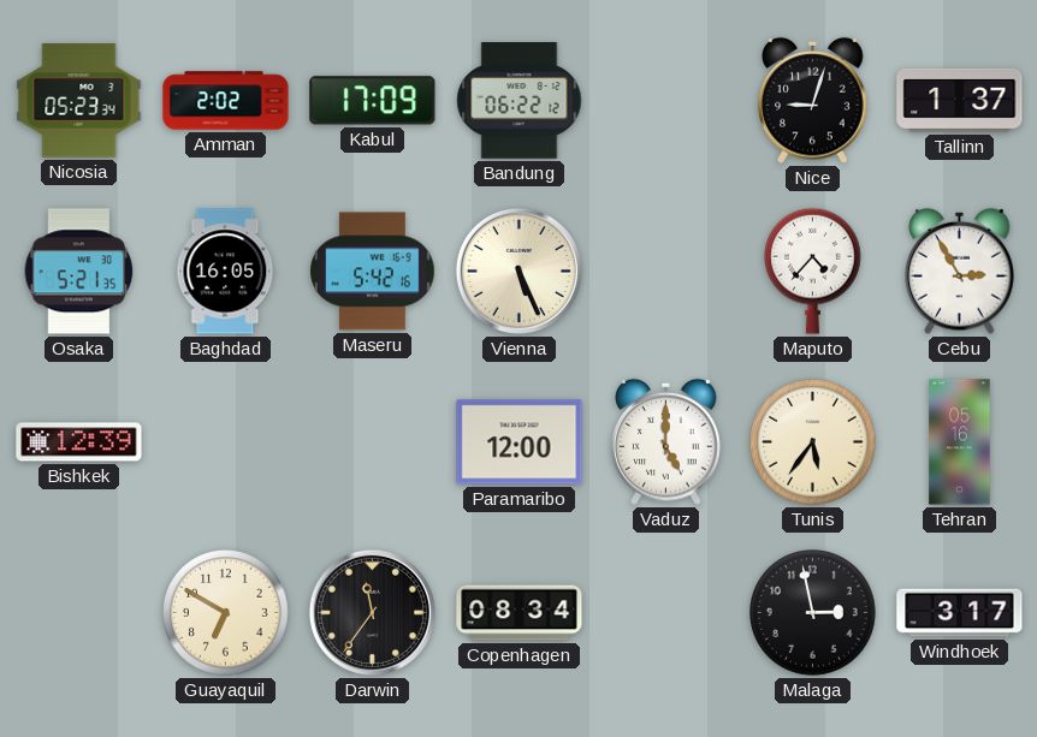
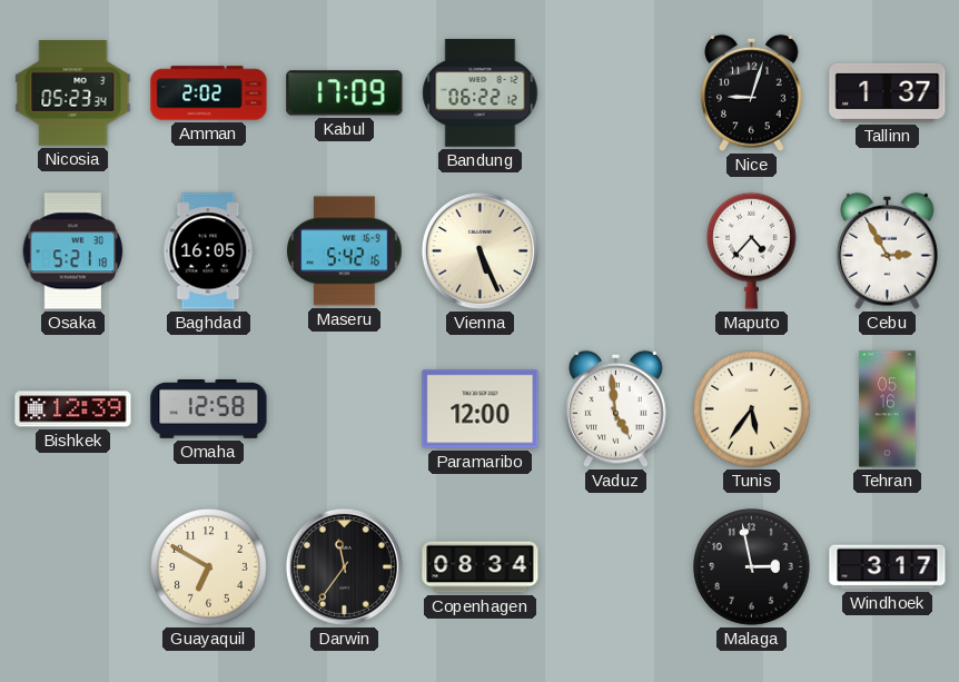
Osaka: 5:21:35 -> 5:21:18
Omaha: none -> 12:58
Vaduz: 5:00 -> 4:59
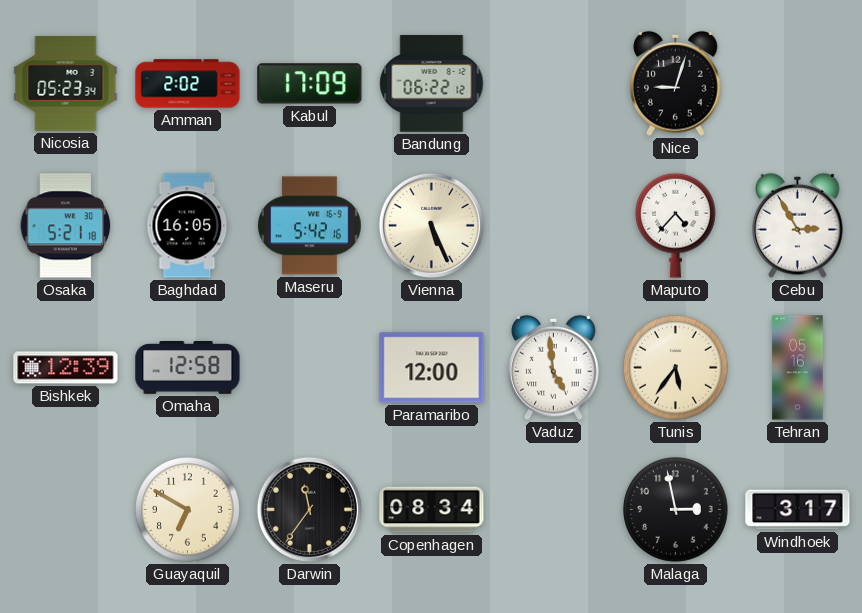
Tallinn: 1:37 -> none
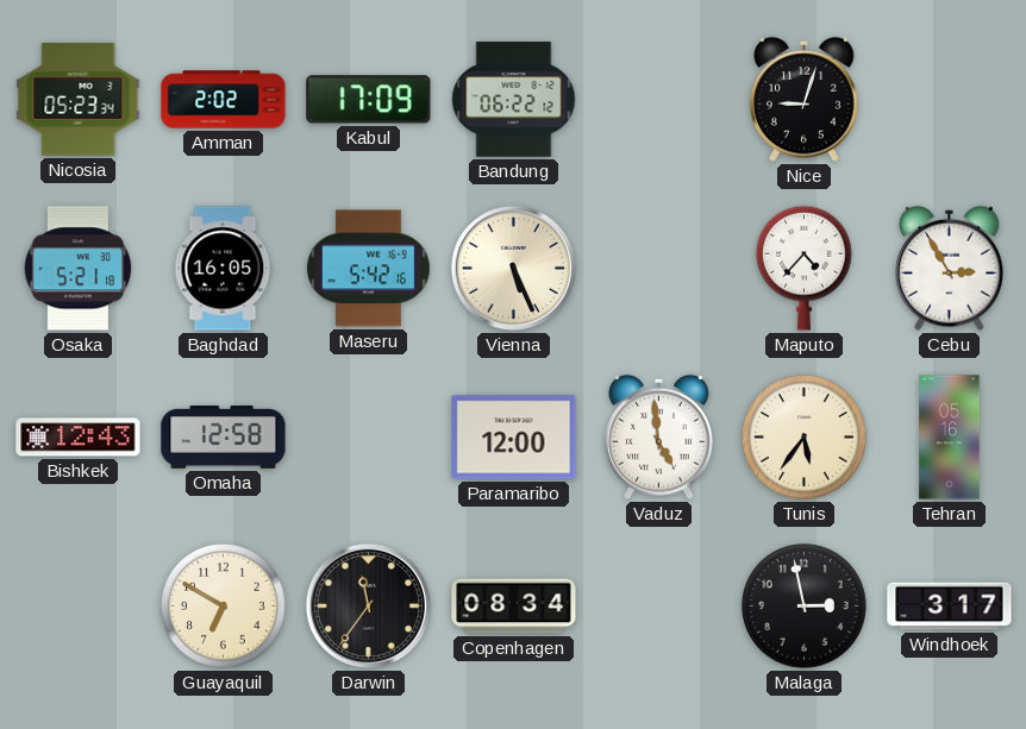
Bishkek: 12:39 -> 12:43
